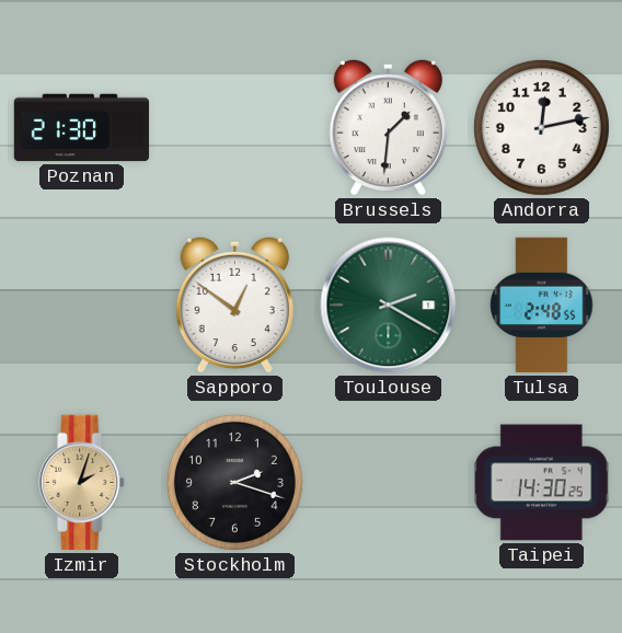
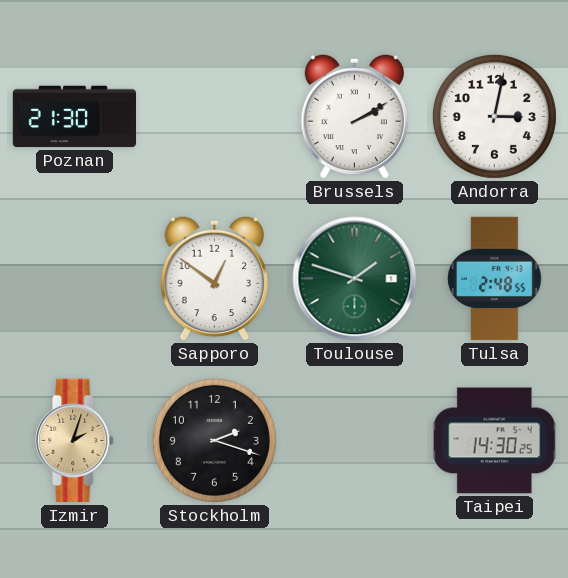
Brussels: 1:31 -> 2:10
Andorra: 12:13 -> 3:02
Toulouse: 2:20 -> 1:48
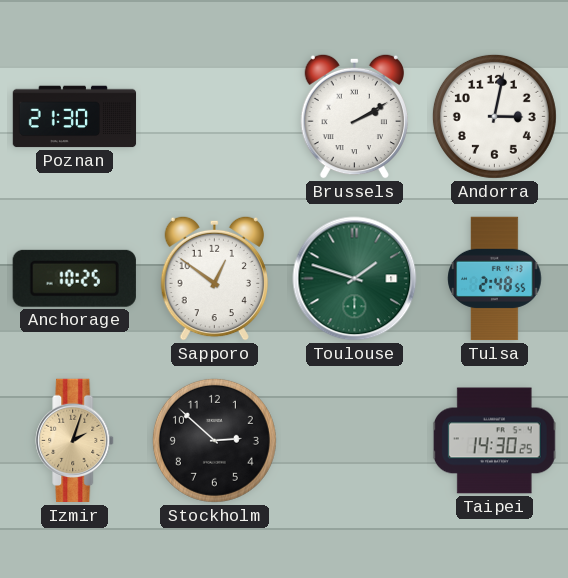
Anchorage: none -> 10:25
Stockholm: 2:18 -> 2:52
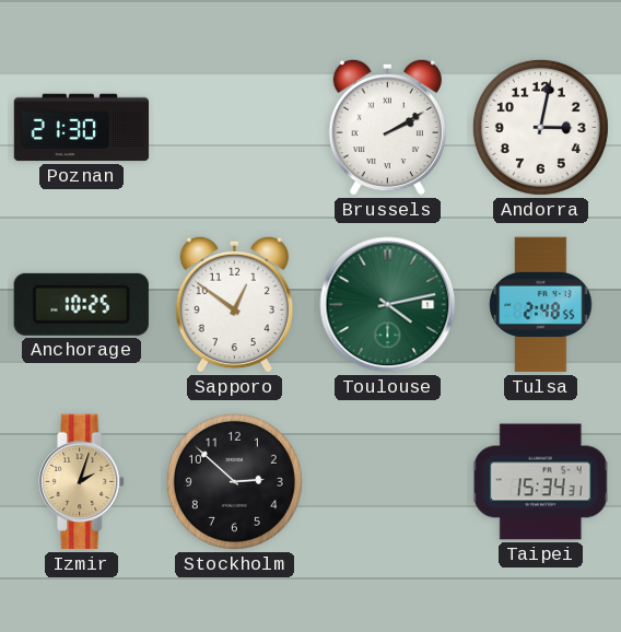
Toulouse: 1:48 -> 4:13
Taipei: 14:30 -> 15:34
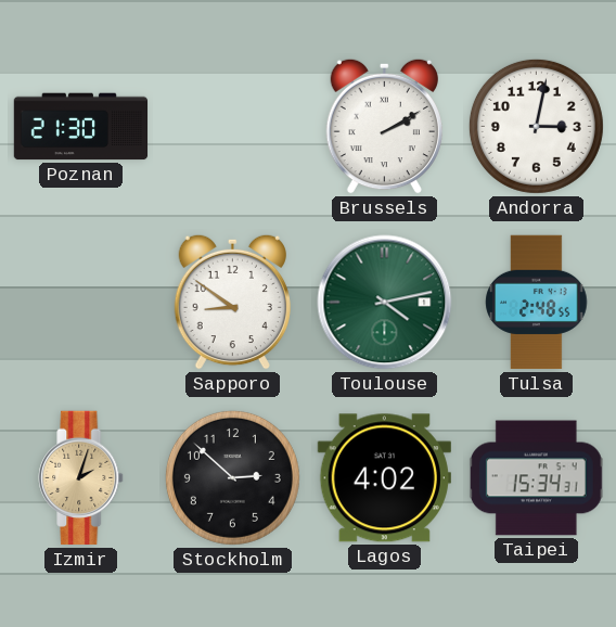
Anchorage: 10:25 -> none
Sapporo: 12:51 -> 8:51
Lagos: none -> 4:02
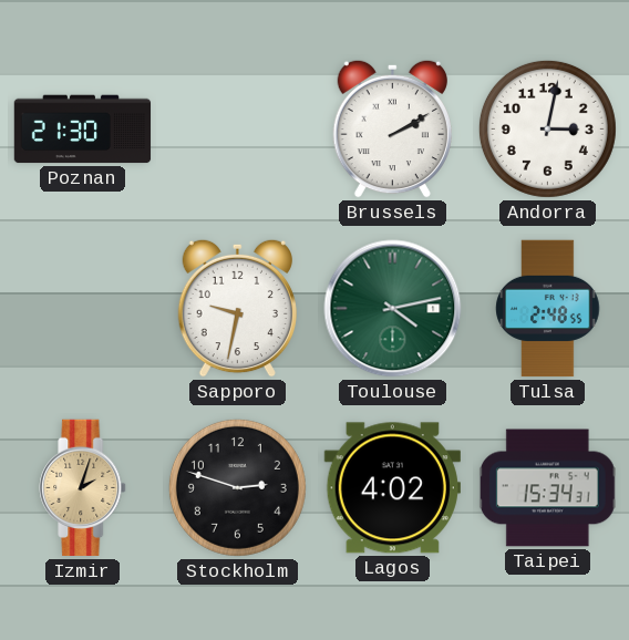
Sapporo: 8:51 -> 9:32
Stockholm: 2:52 -> 2:48
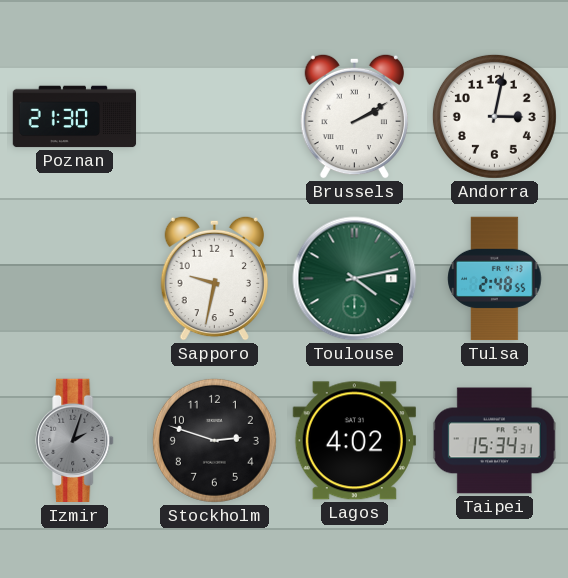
Izmir dial: champagne -> grey
